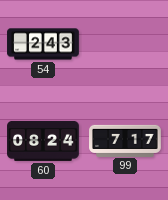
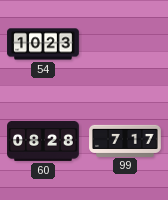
54: 2:43 -> 10:23
60: 08:24 -> 08:28
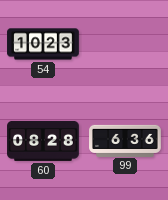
99: 7:17 -> 6:36
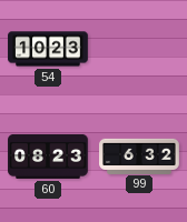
60: 08:28 -> 08:23
99: 6:36 -> 6:32
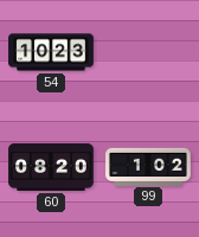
60: 08:23 -> 08:20
99: 6:32 -> 1:02
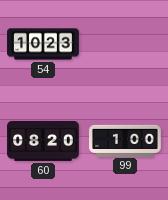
99: 1:02 -> 1:00
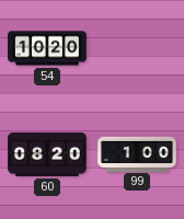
54: 10:23 -> 10:20
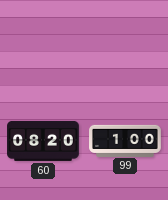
54: 10:20 -> none
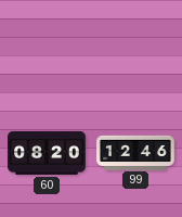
99: 1:00 -> 12:46
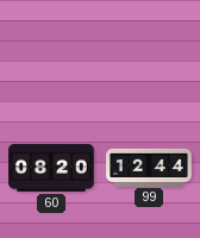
99: 12:46 -> 12:44
